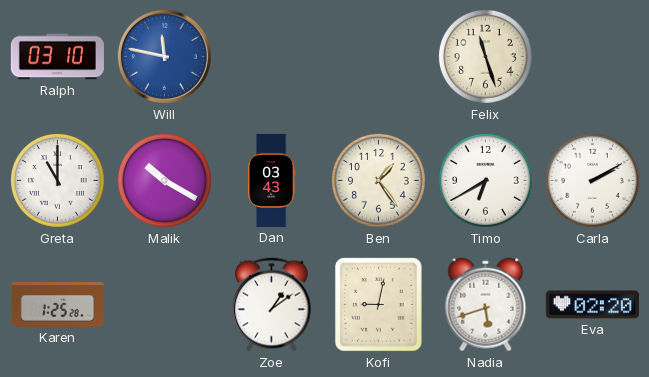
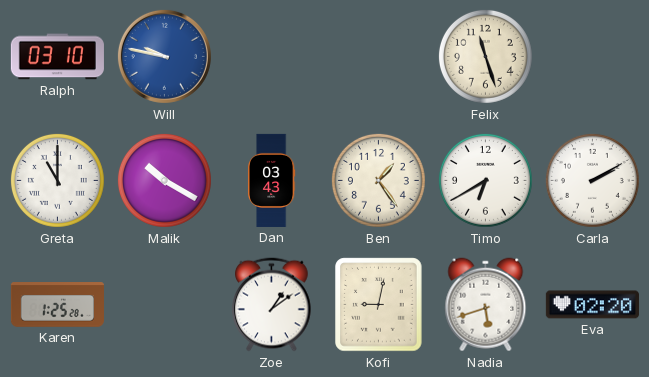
Will: 11:47 -> 9:47
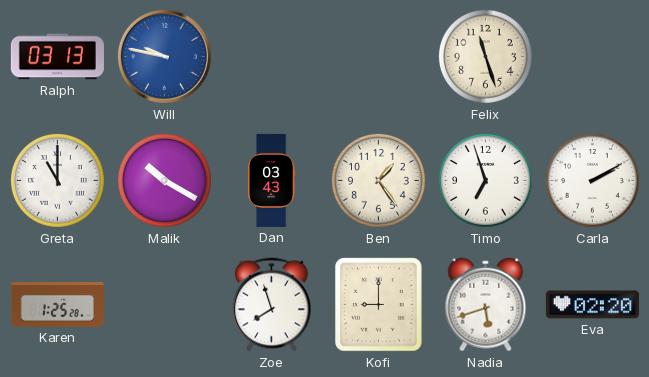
Ralph: 03:10 -> 03:13
Timo: 6:40 -> 6:57
Zoe: 1:09 -> 7:57
Kofi: 9:02 -> 9:00
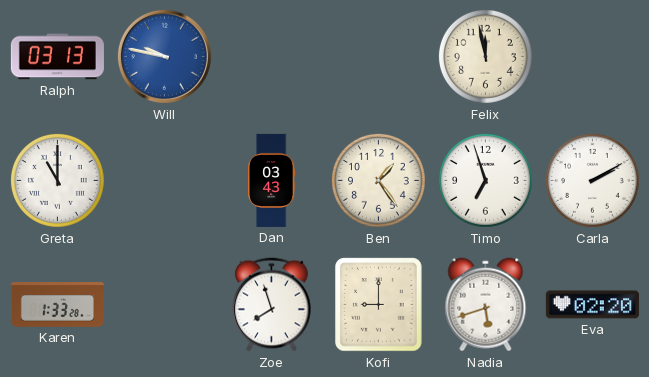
Felix: 11:27 -> 11:58
Malik: 10:20 -> none
Karen: 1:25 -> 1:33
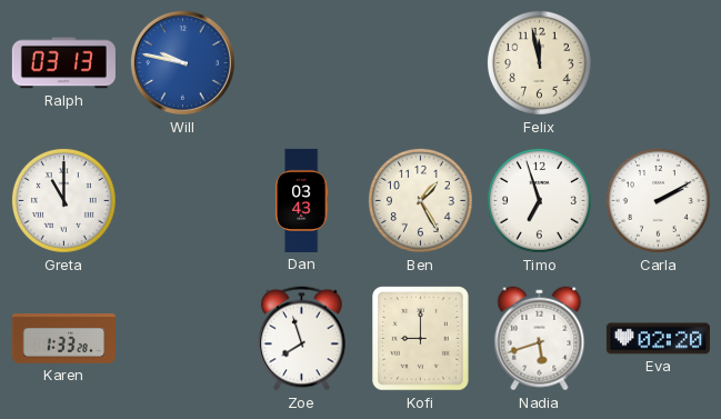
Ben: 1:24 -> 1:25
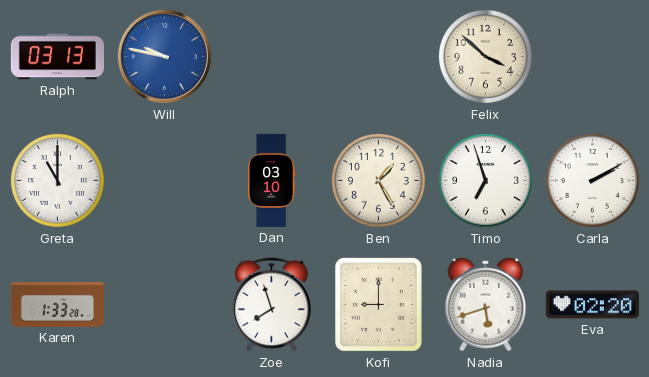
Felix: 11:58 -> 3:52
Dan: 03:43 -> 03:10
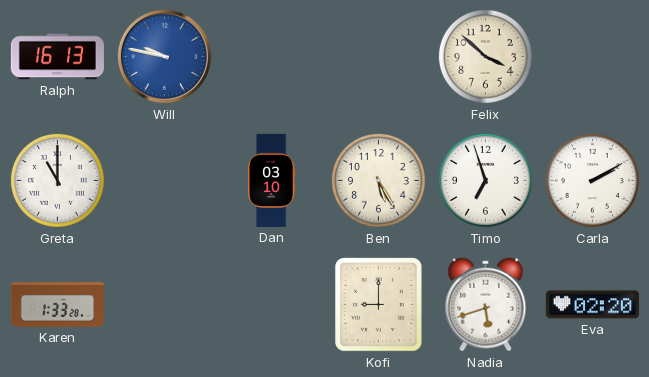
Ralph: 03:13 -> 16:13
Ben: 1:25 -> 5:25
Zoe: 7:57 -> none
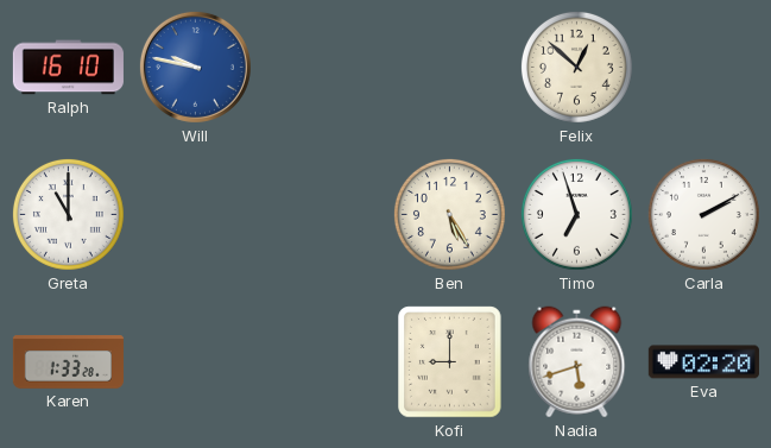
Ralph: 16:13 -> 16:10
Felix: 3:52 -> 12:52
Dan: 03:10 -> none
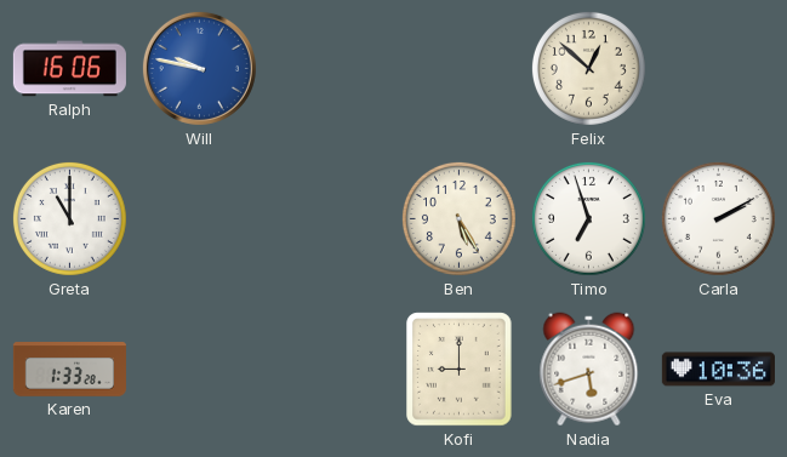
Ralph: 16:10 -> 16:06
Eva: 02:20 -> 10:36
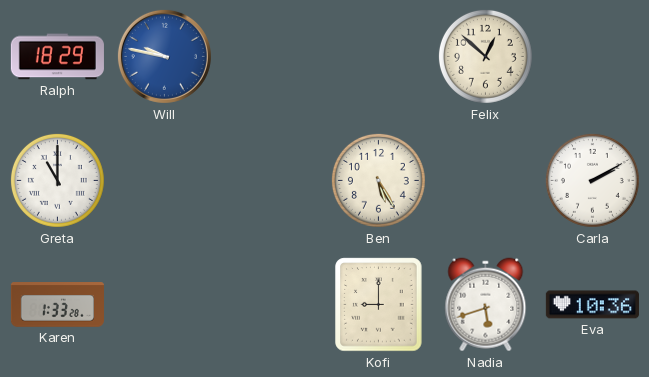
Ralph: 16:06 -> 18:29
Timo: 6:57 -> none
